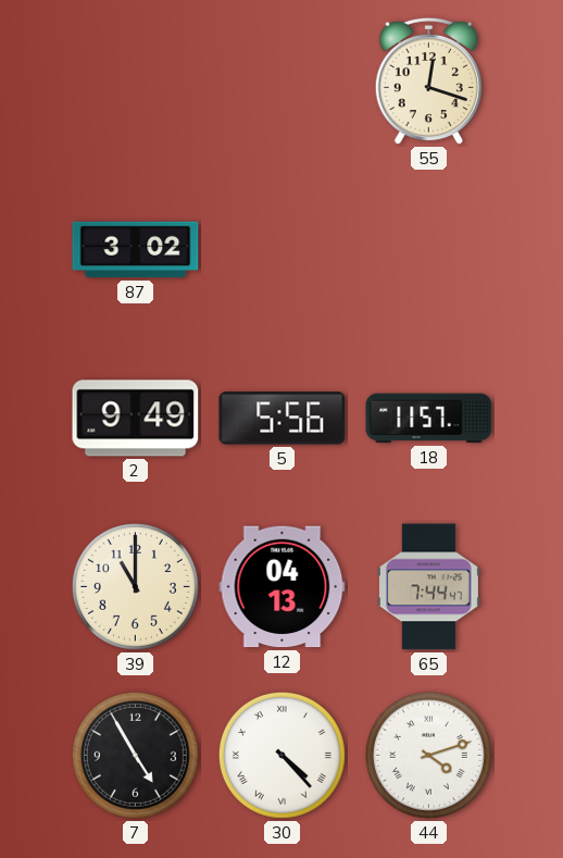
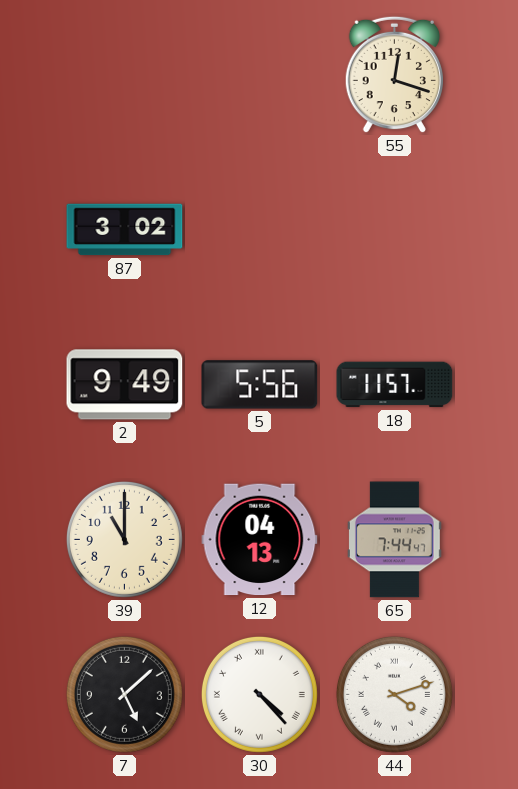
7: 4:55 -> 5:08
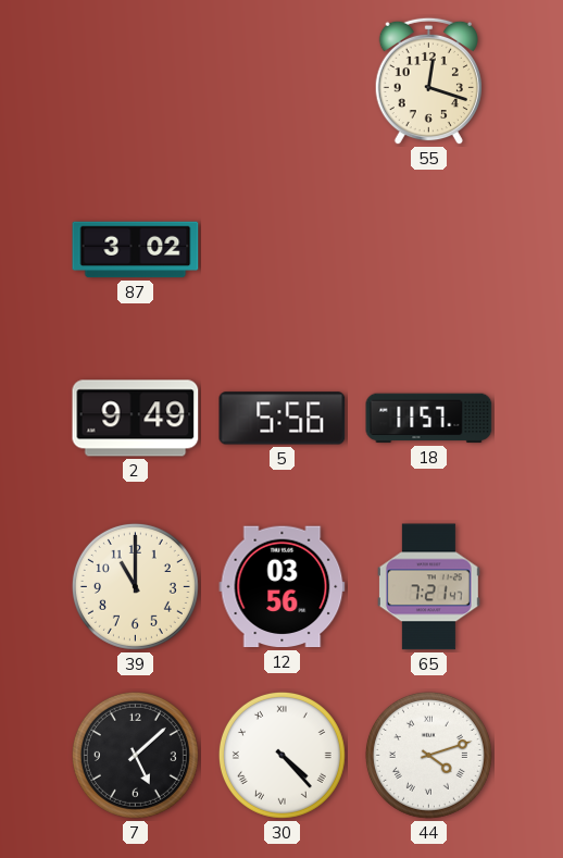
12: 04:13 -> 03:56
65: 7:44 -> 7:21
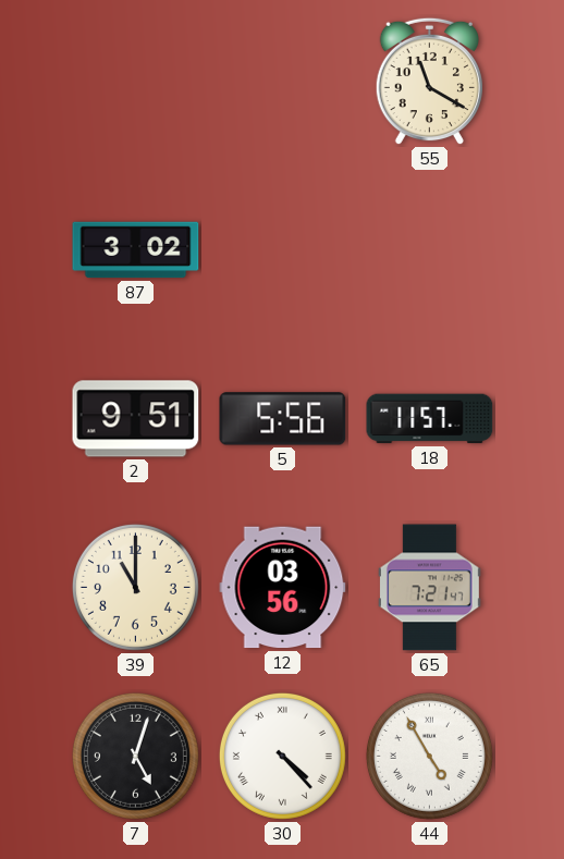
55: 12:18 -> 11:20
2: 9:49 -> 9:51
7: 5:08 -> 5:03
44: 4:12 -> 4:55
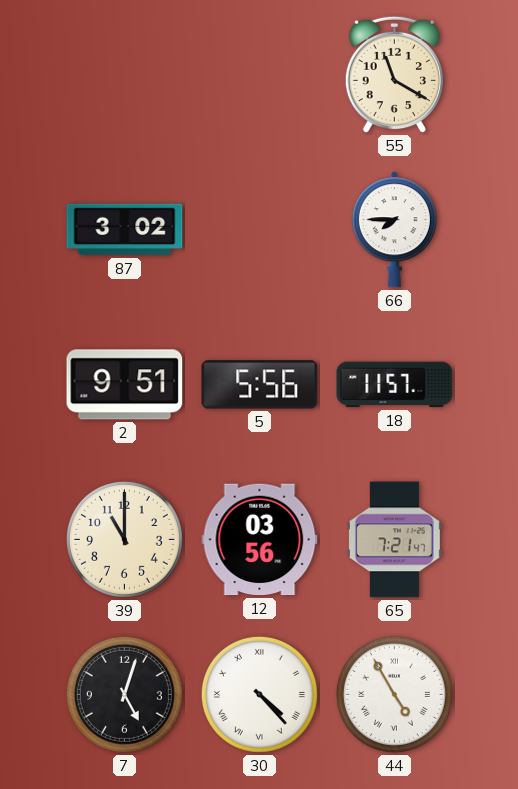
66: none -> 7:45
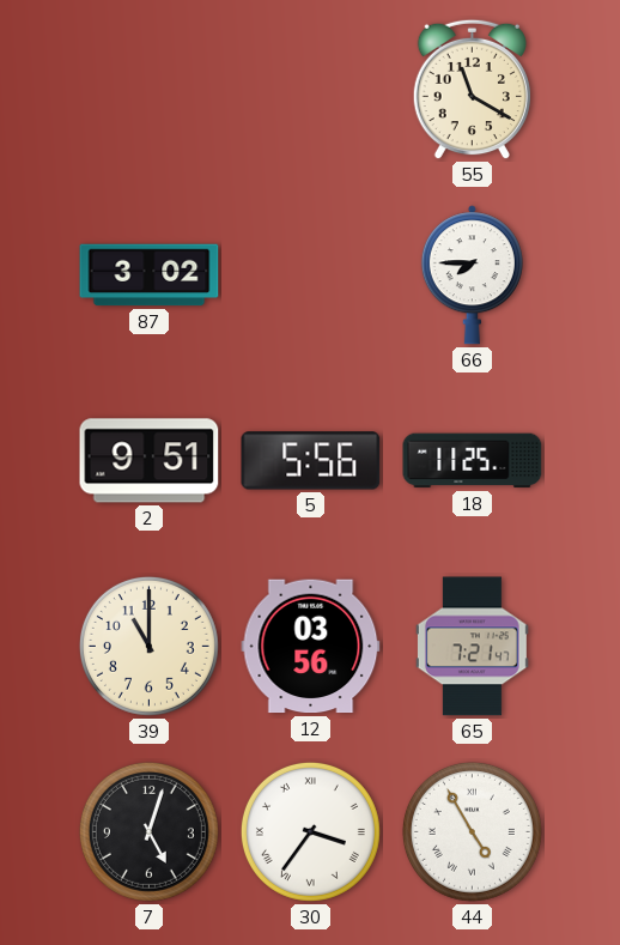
18: 11:57 -> 11:25
30: 4:23 -> 3:36
